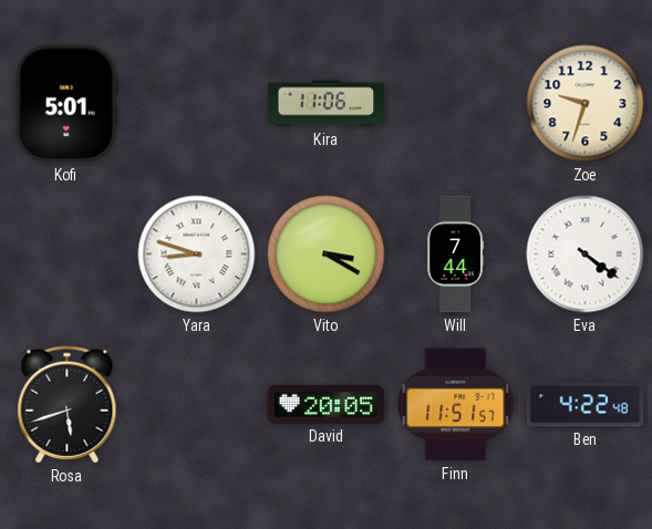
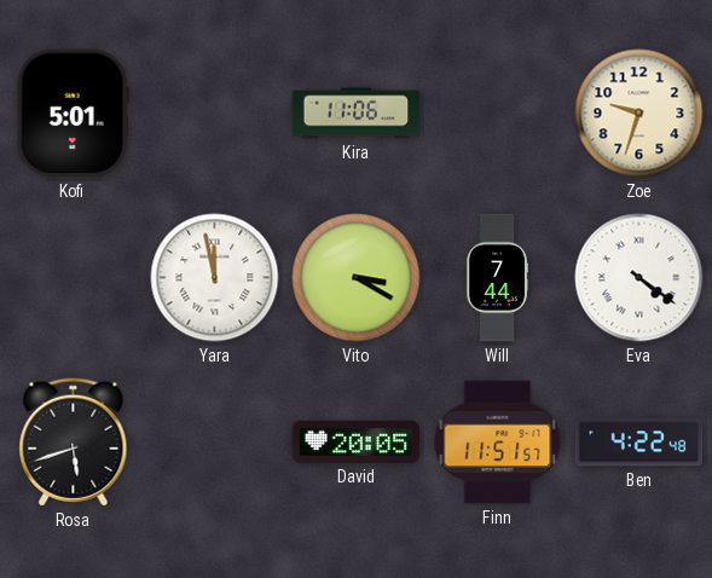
Yara: 8:48 -> 11:58
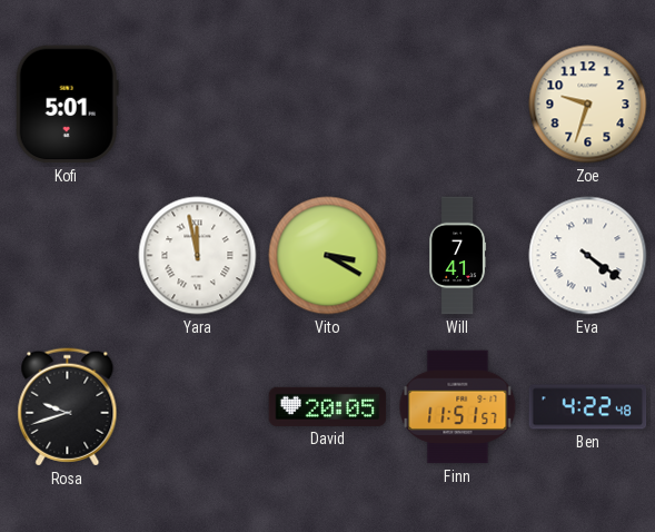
Kira: 11:06 -> none
Will: 7:44 -> 7:41
Rosa: 5:42 -> 9:42
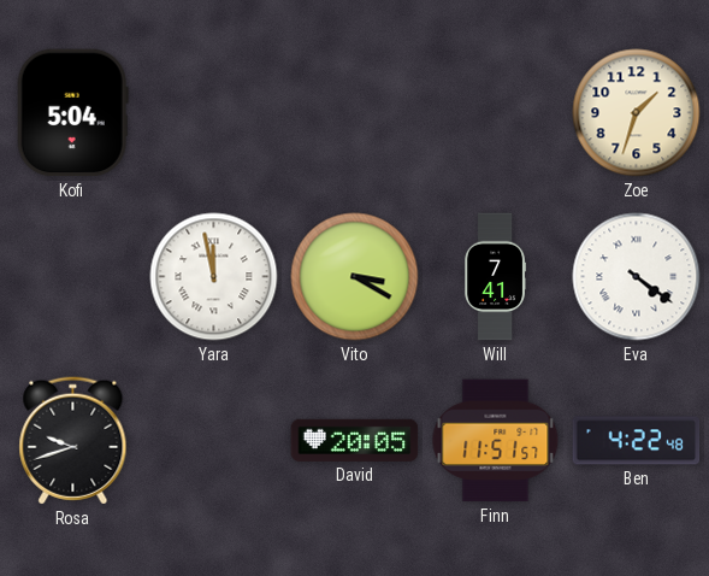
Kofi: 5:01 -> 5:04
Zoe: 9:33 -> 1:33
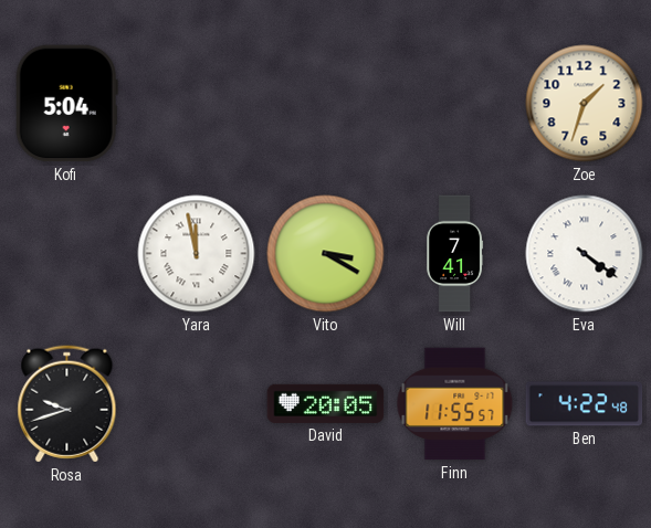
Finn: 11:51 -> 11:55
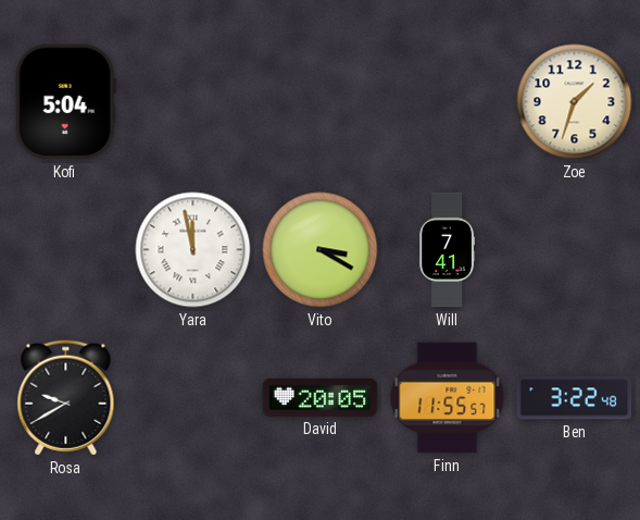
Eva: 4:21 -> none
Rosa: 9:42 -> 9:40
Ben: 4:22 -> 3:22
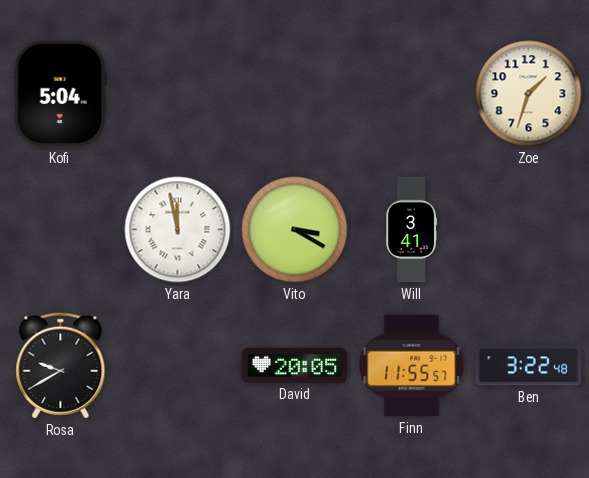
Will: 7:41 -> 3:41
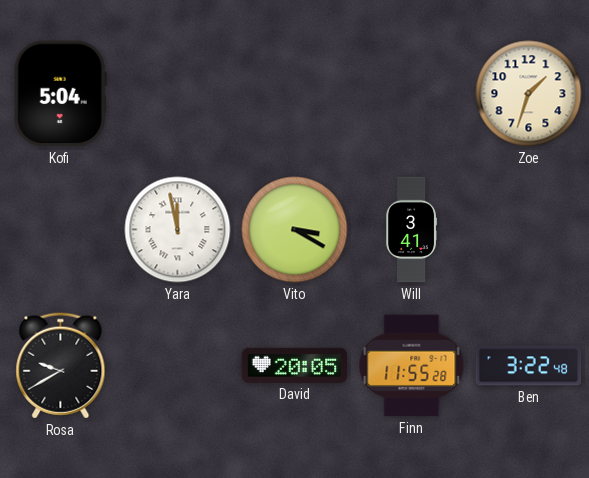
Finn: 11:55:57 -> 11:55:28
